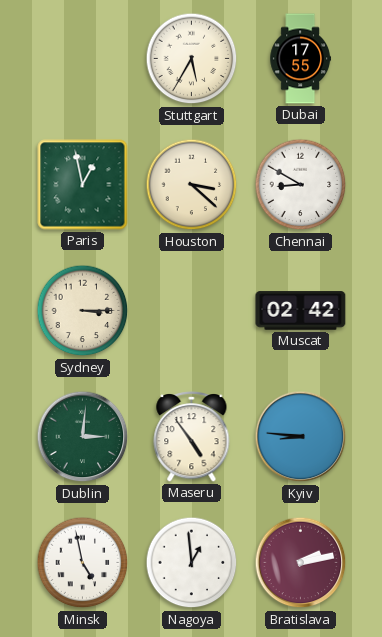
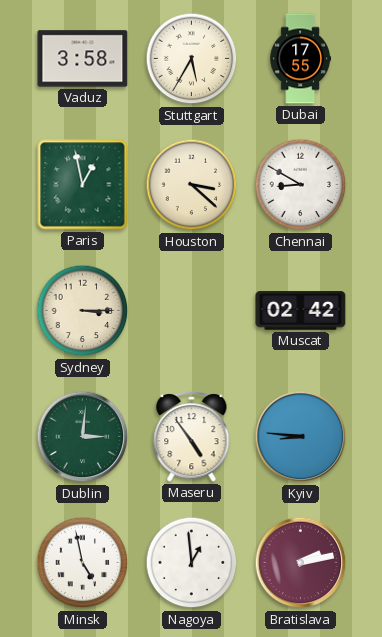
Vaduz: none -> 3:58
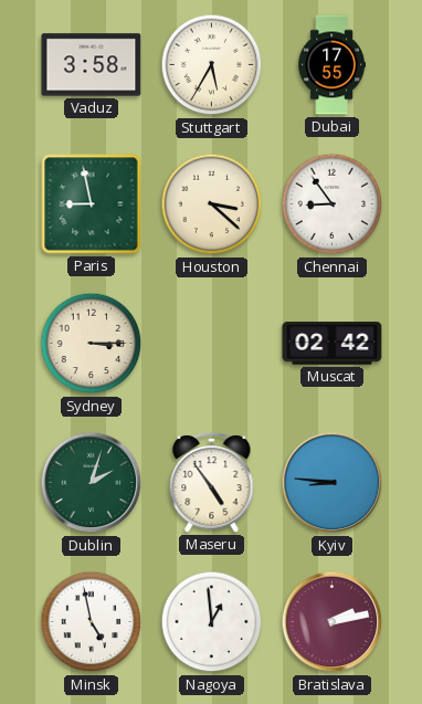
Paris: 12:58 -> 8:58
Chennai: 8:50 -> 8:54
Dublin: 3:01 -> 2:03
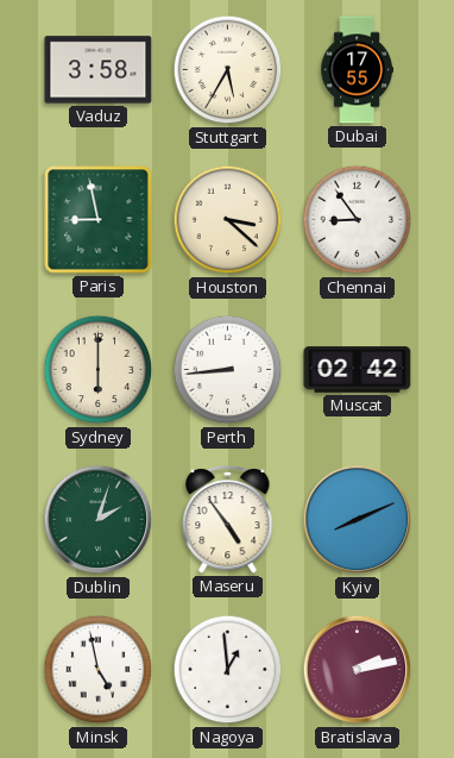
Sydney: 3:15 -> 6:00
Perth: none -> 8:44
Kyiv: 8:46 -> 8:11
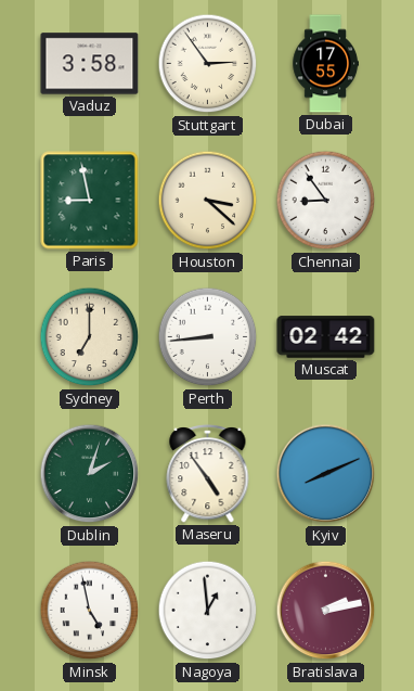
Stuttgart: 5:35 -> 2:54
Sydney: 6:00 -> 7:00
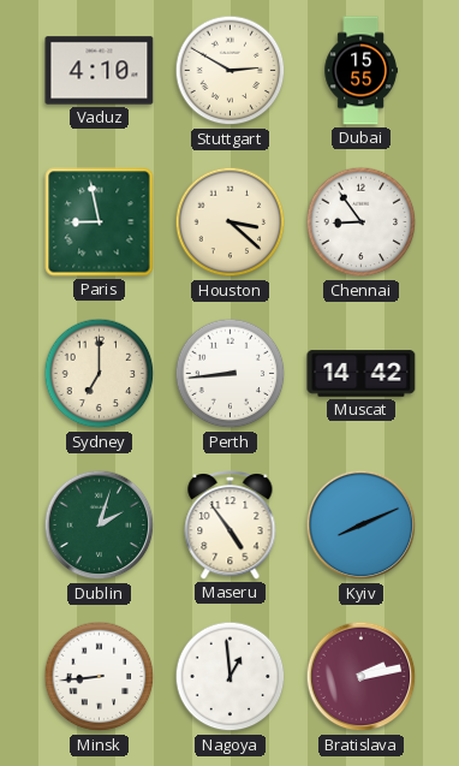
Vaduz: 3:58 -> 4:10
Stuttgart: 2:54 -> 2:50
Dubai: 17:55 -> 15:55
Muscat: 02:42 -> 14:42
Minsk: 4:58 -> 8:44
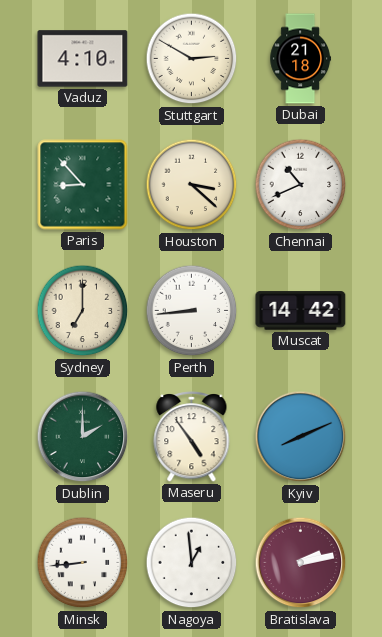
Dubai: 15:55 -> 21:18
Paris: 8:58 -> 8:53
Chennai: 8:54 -> 10:41
Dublin: 2:03 -> 2:00
